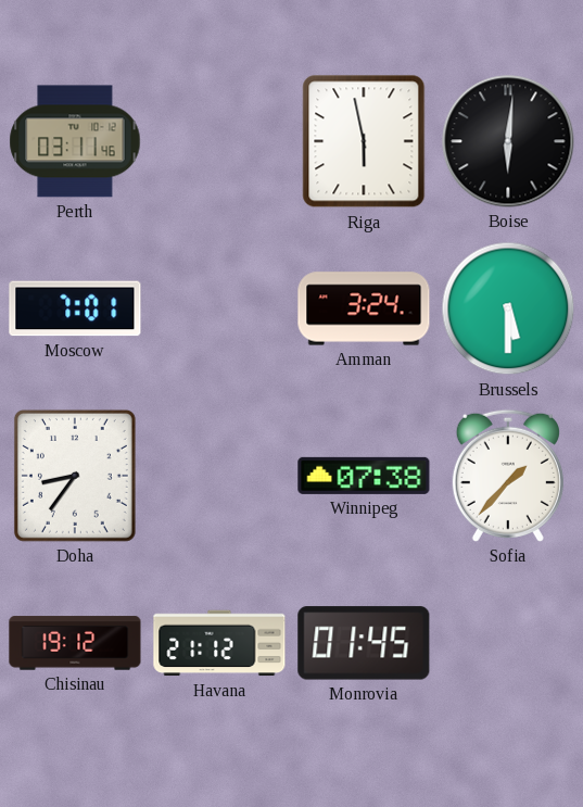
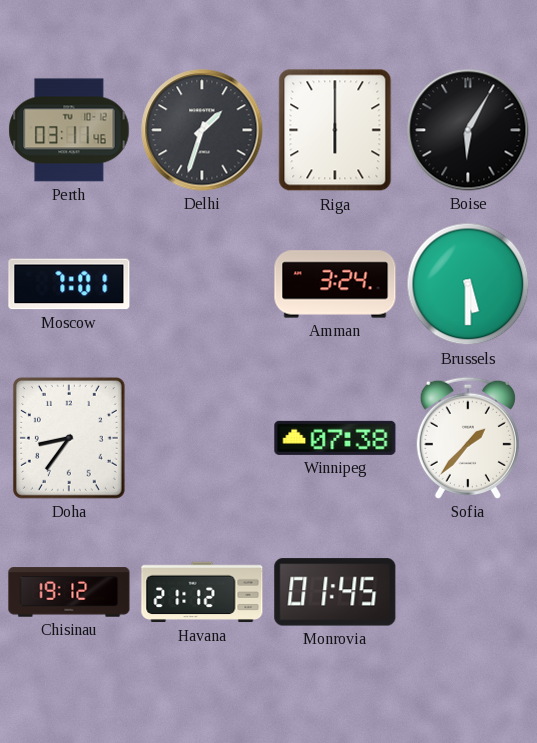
Delhi: none -> 1:33
Riga: 5:58 -> 6:00
Boise: 6:01 -> 6:05
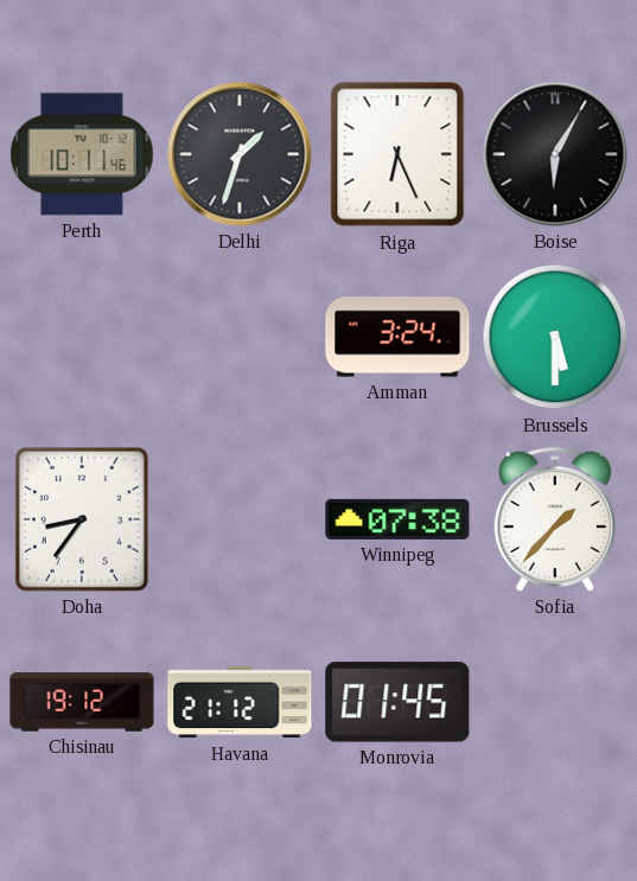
Perth: 03:11 -> 10:11
Riga: 6:00 -> 6:26
Moscow: 7:01 -> none
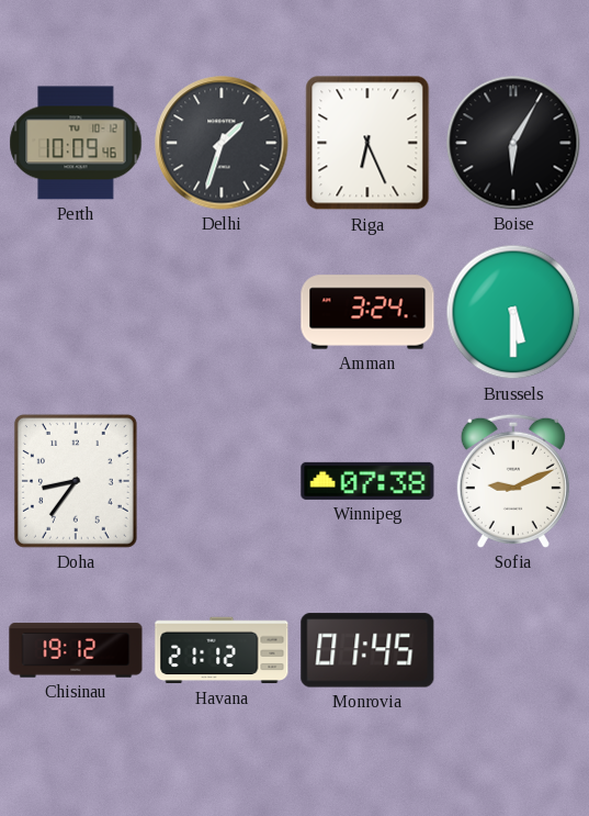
Perth: 10:11 -> 10:09
Sofia: 1:37 -> 9:11
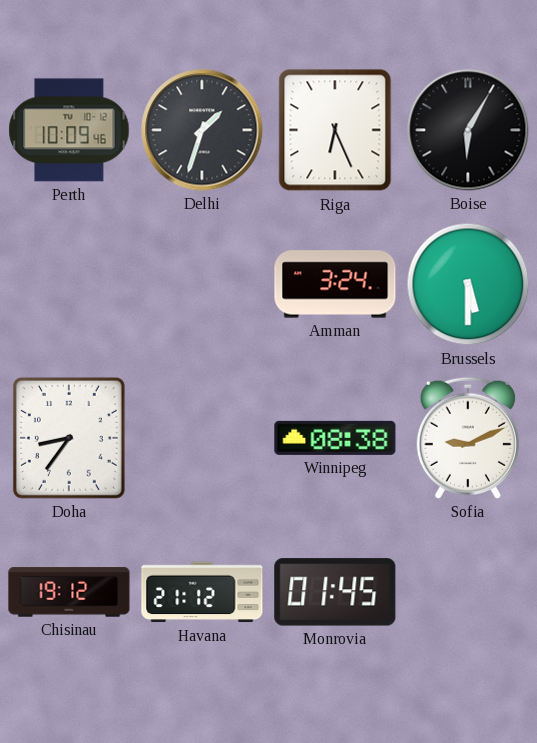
Winnipeg: 07:38 -> 08:38
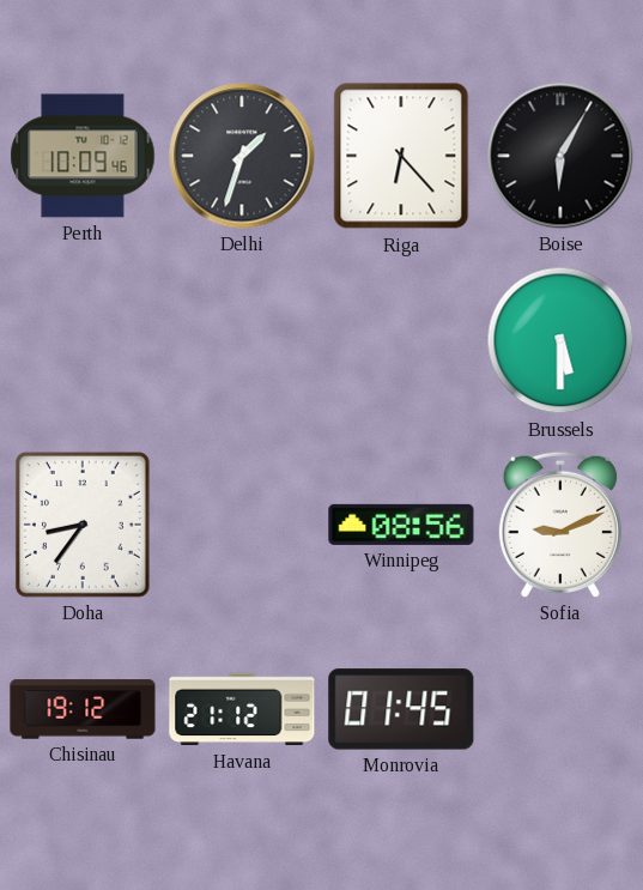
Riga: 6:26 -> 6:23
Amman: 3:24 -> none
Winnipeg: 08:38 -> 08:56
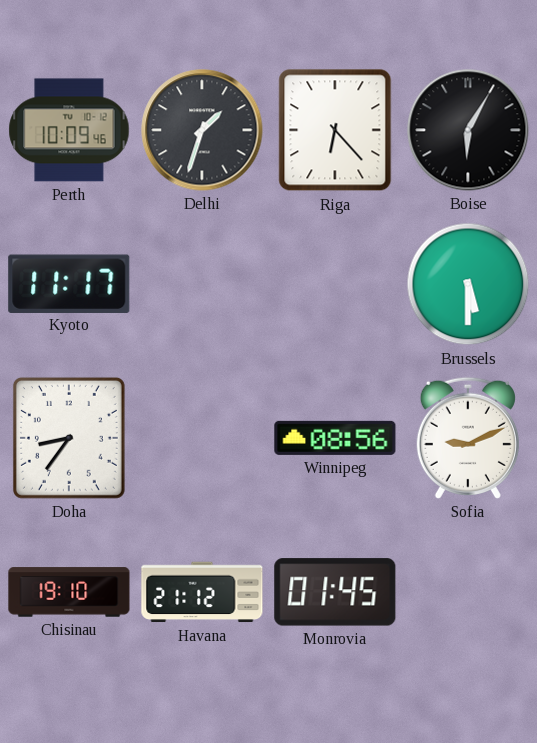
Kyoto: none -> 11:17
Chisinau: 19:12 -> 19:10
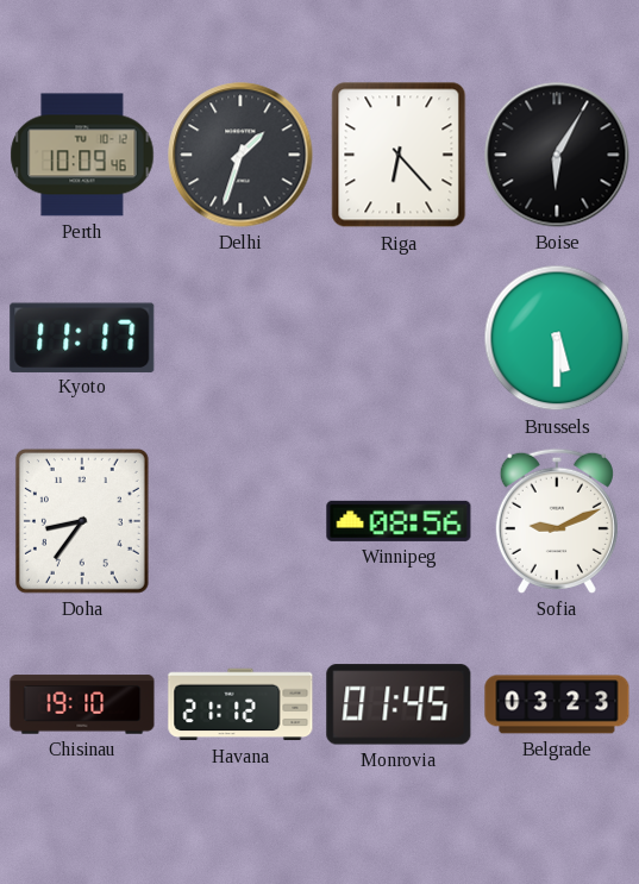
Belgrade: none -> 03:23
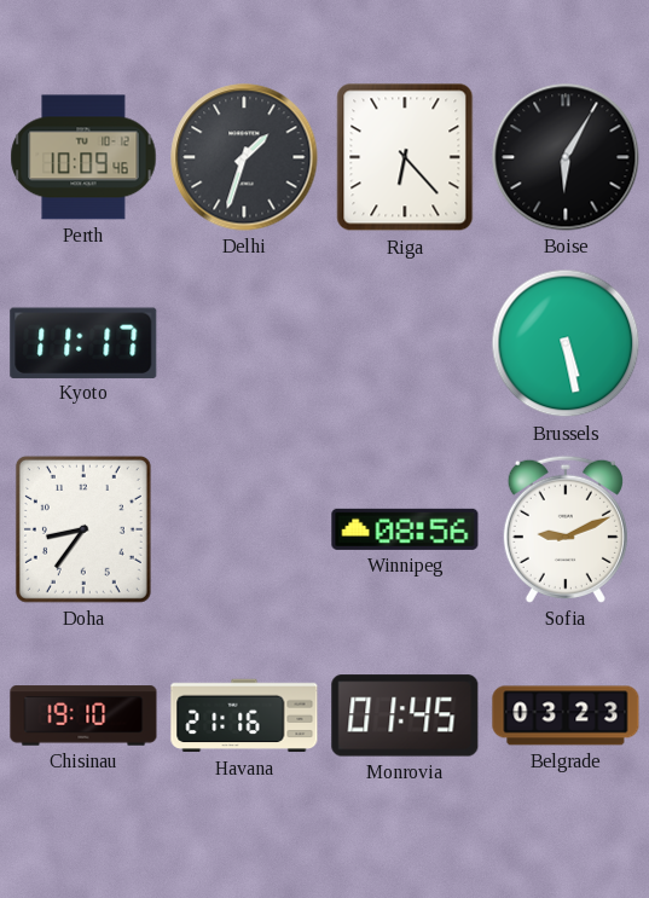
Brussels: 5:30 -> 5:28
Havana: 21:12 -> 21:16
